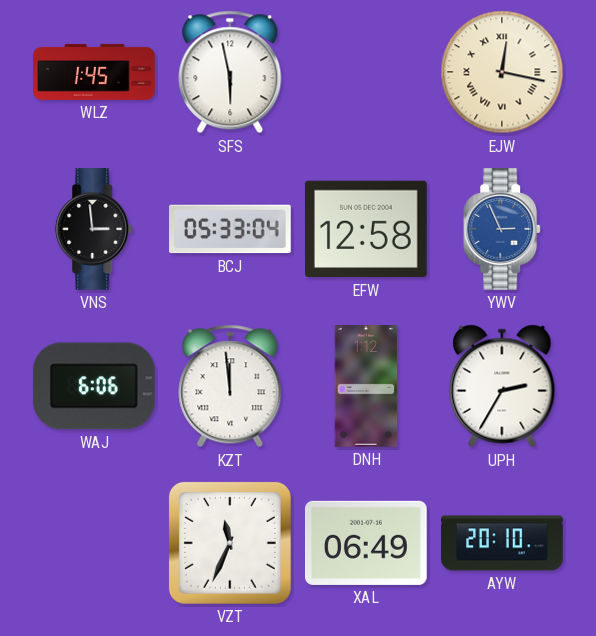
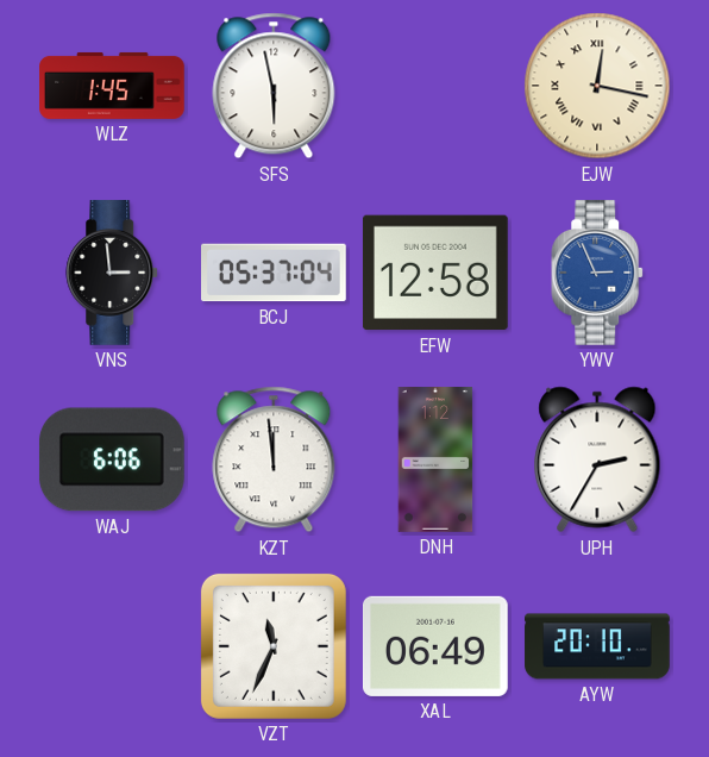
BCJ: 05:33 -> 05:37
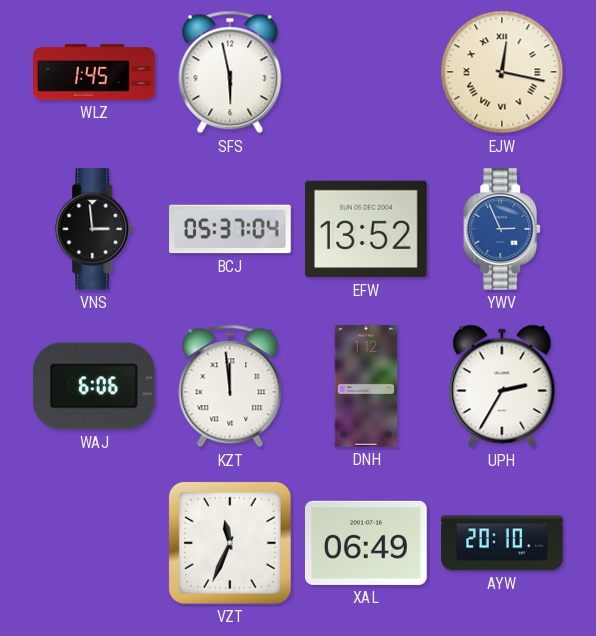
EFW: 12:58 -> 13:52
